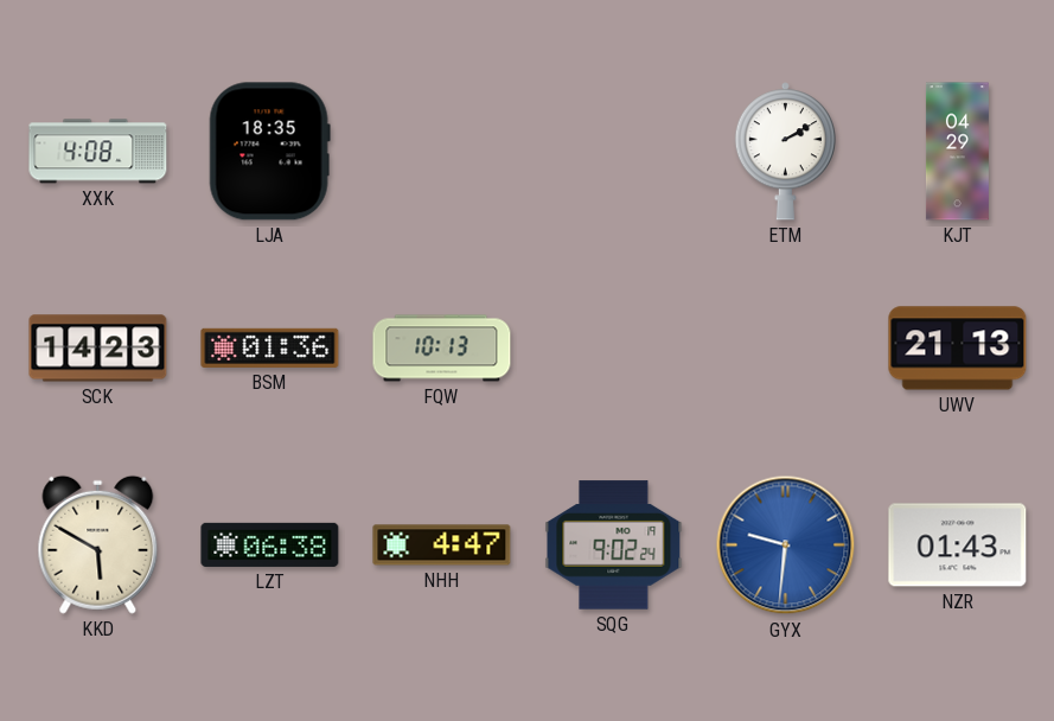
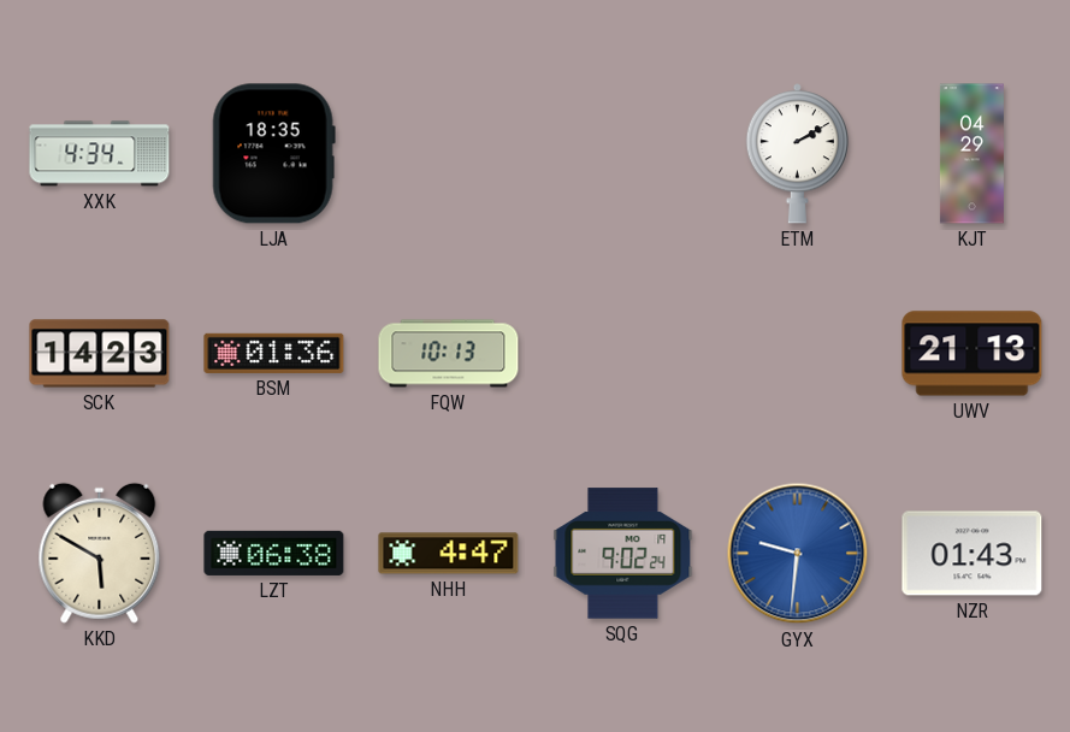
XXK: 4:08 -> 4:34
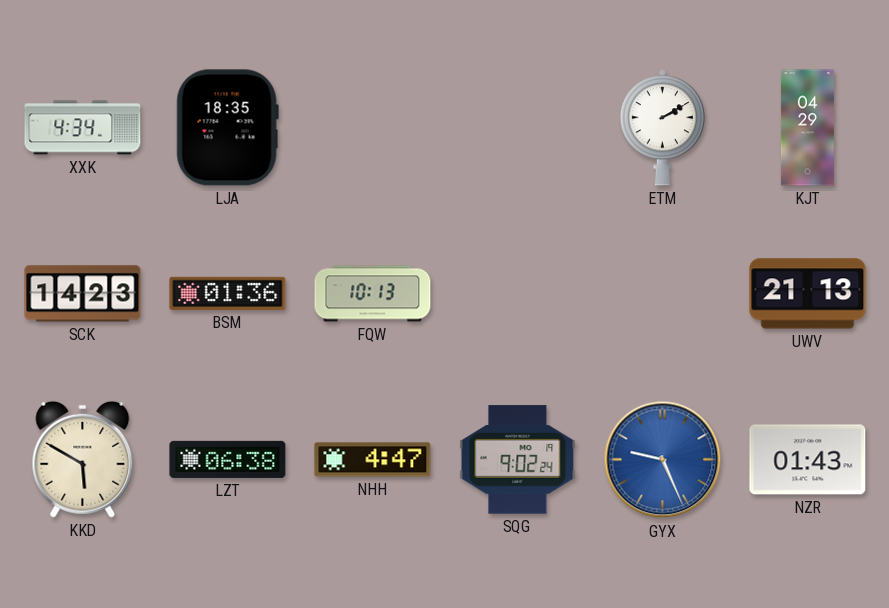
GYX: 9:31 -> 9:26
